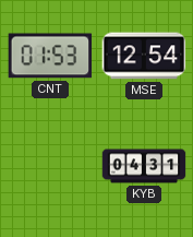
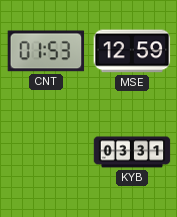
MSE: 12:54 -> 12:59
KYB: 04:31 -> 03:31
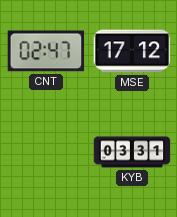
CNT: 01:53 -> 02:47
MSE: 12:59 -> 17:12
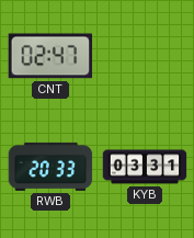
MSE: 17:12 -> none
RWB: none -> 20:33
